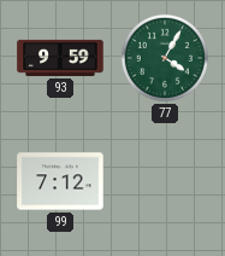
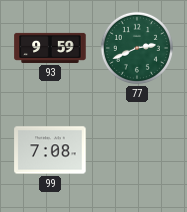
77: 4:05 -> 2:41
99: 7:12 -> 7:08
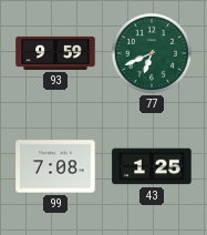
77: 2:41 -> 6:41
43: none -> 1:25
